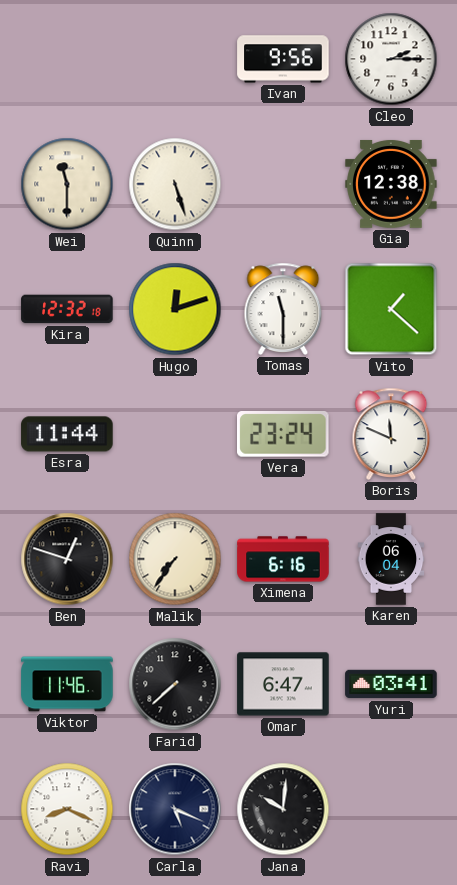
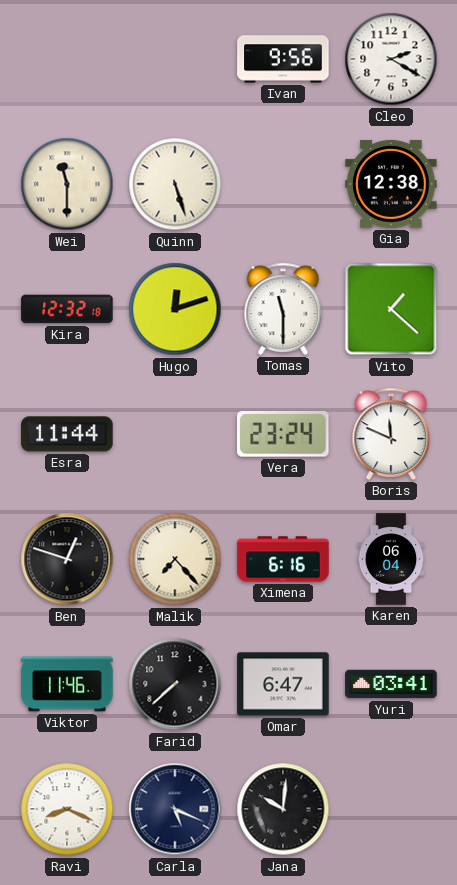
Cleo: 2:15 -> 2:20
Malik: 7:36 -> 7:23
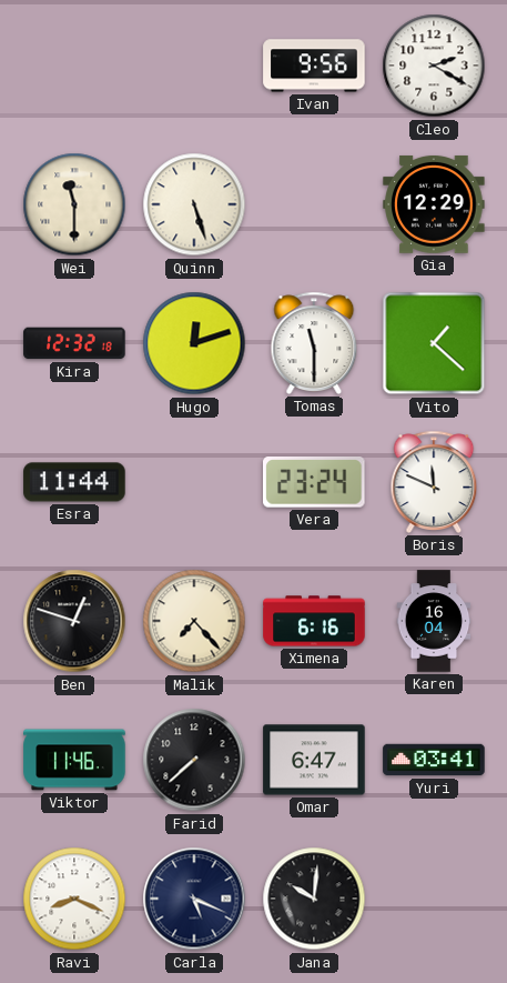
Gia: 12:38 -> 12:29
Karen: 06:04 -> 16:04
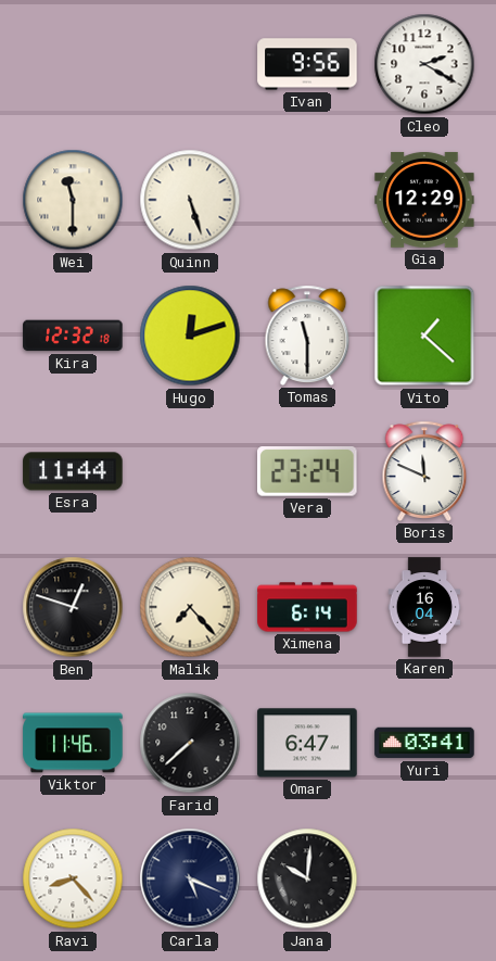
Ximena: 6:16 -> 6:14
Ravi: 8:19 -> 8:23
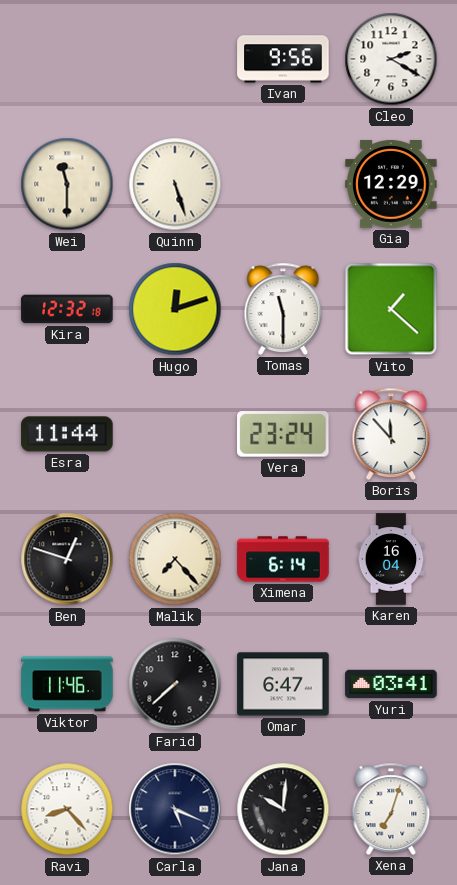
Boris: 11:49 -> 11:53
Xena: none -> 7:03
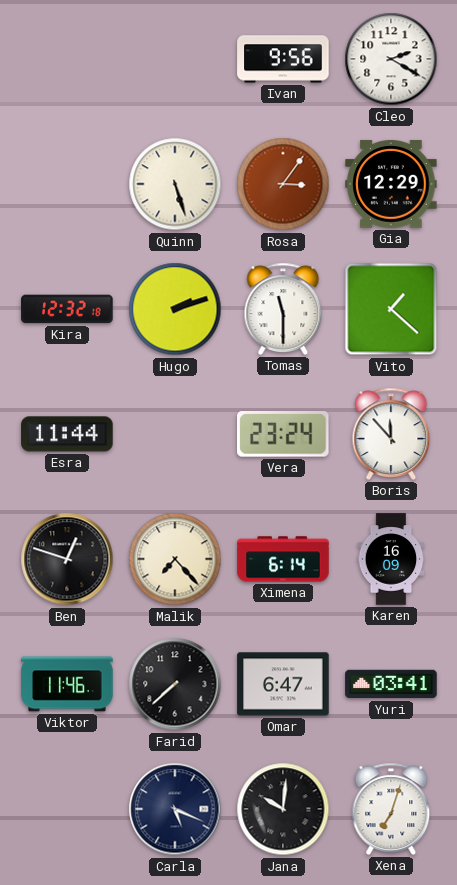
Wei: 11:30 -> none
Rosa: none -> 3:06
Hugo: 12:12 -> 2:12
Karen: 16:04 -> 16:09
Ravi: 8:23 -> none
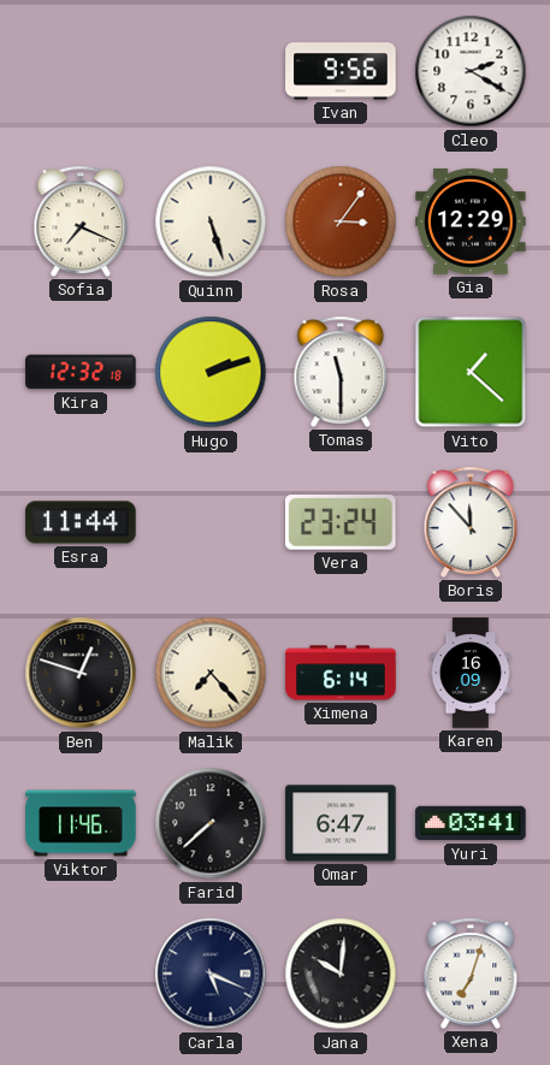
Sofia: none -> 7:19
